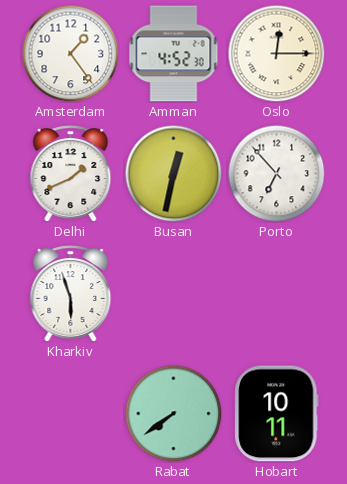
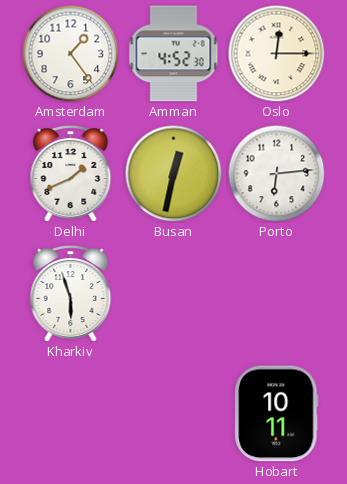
Porto: 6:53 -> 6:14
Rabat: 7:39 -> none
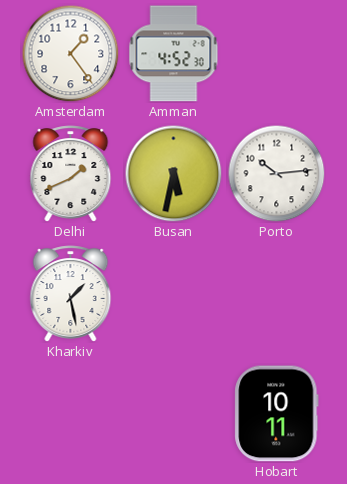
Oslo: 12:15 -> none
Busan: 12:32 -> 5:32
Porto: 6:14 -> 10:14
Kharkiv: 5:57 -> 1:28
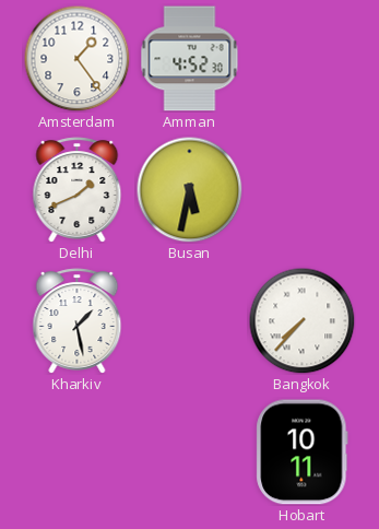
Porto: 10:14 -> none
Bangkok: none -> 7:37
